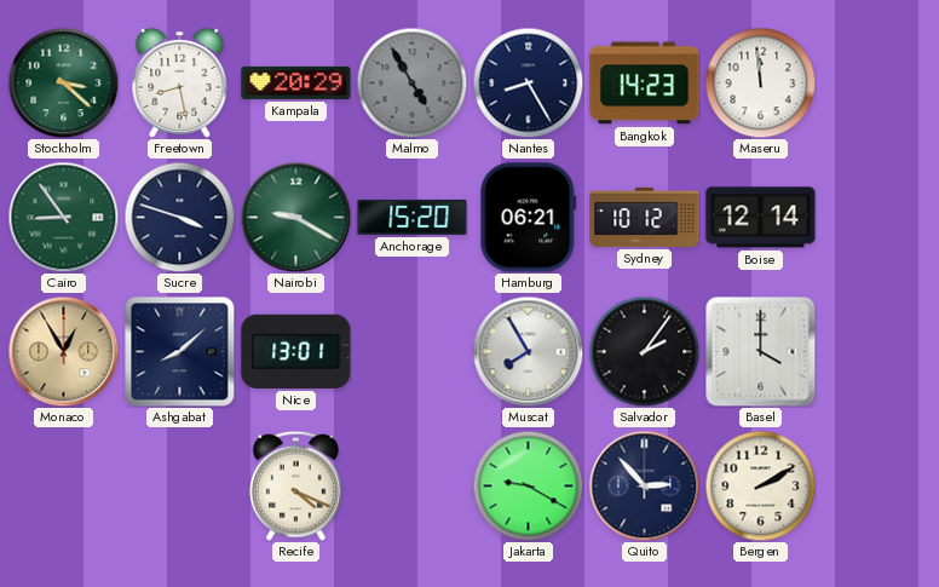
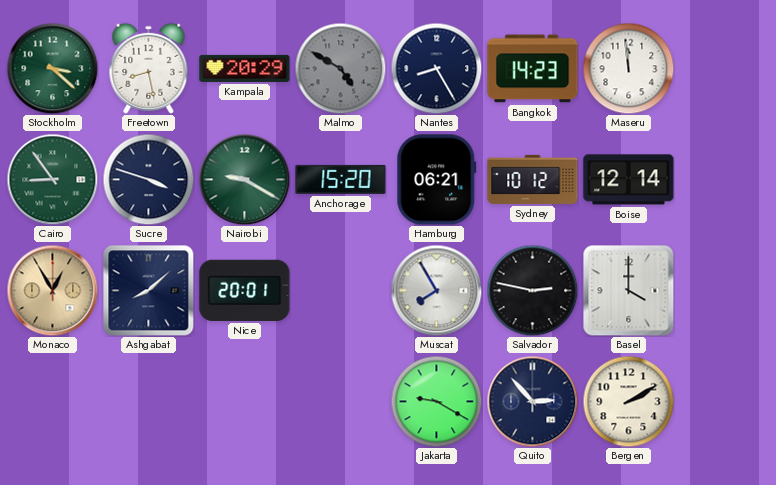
Malmo: 4:55 -> 4:50
Nice: 13:01 -> 20:01
Salvador: 2:06 -> 2:47
Recife: 4:19 -> none
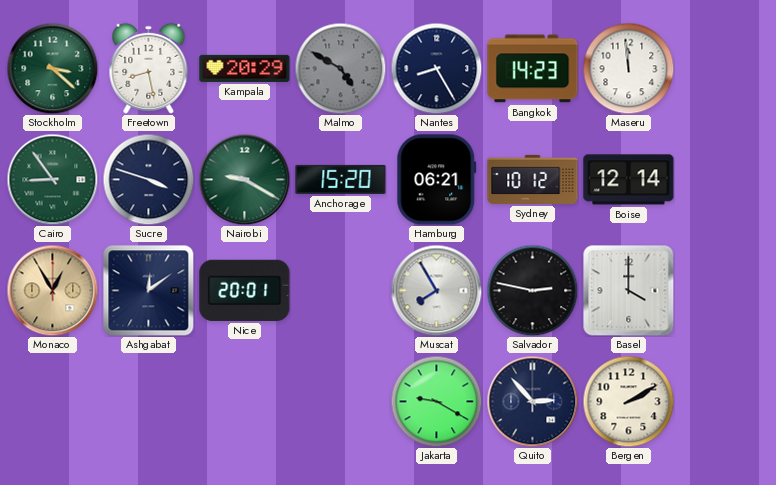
Ashgabat: 8:08 -> 12:09
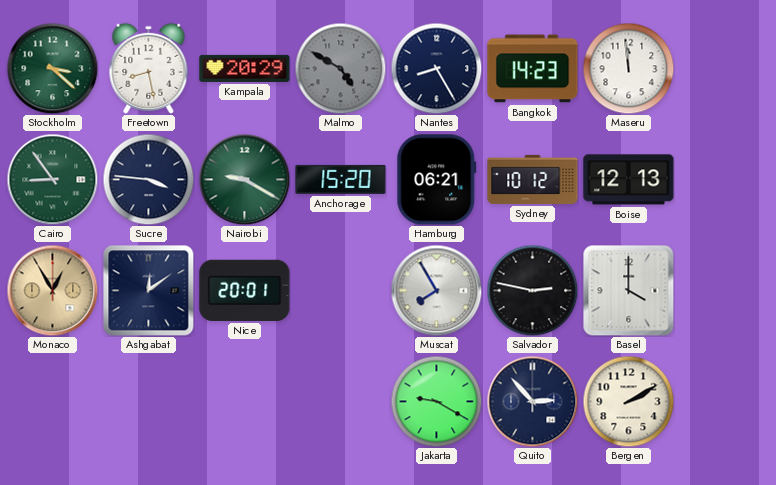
Sucre: 3:48 -> 3:46
Boise: 12:14 -> 12:13
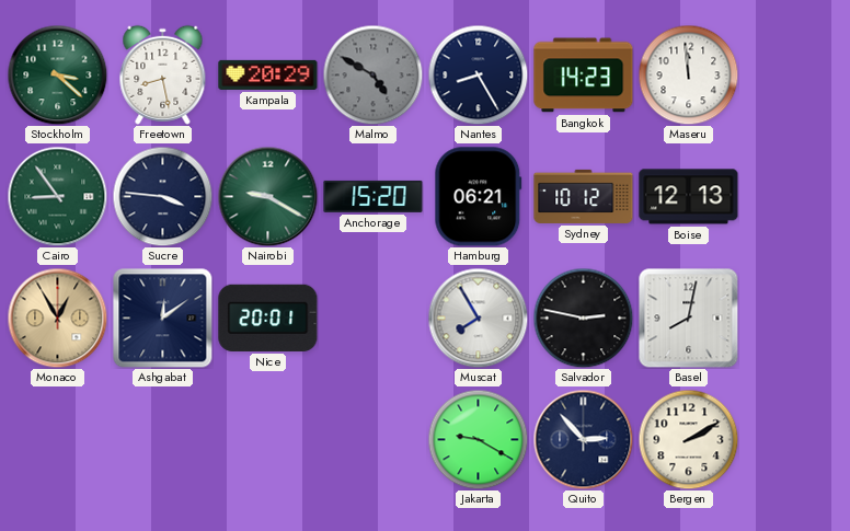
Basel: 4:00 -> 8:02
